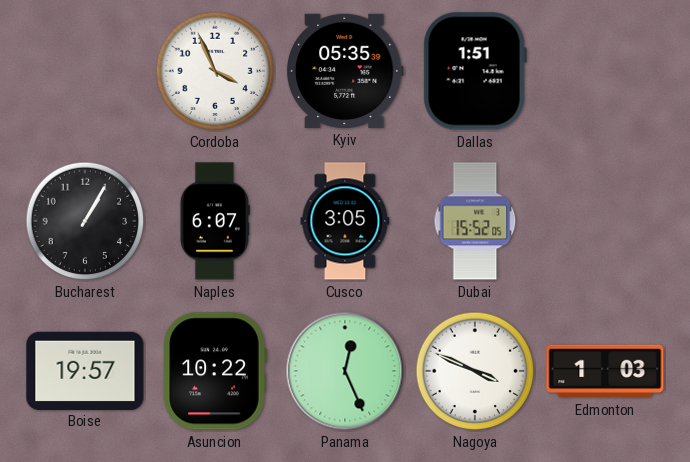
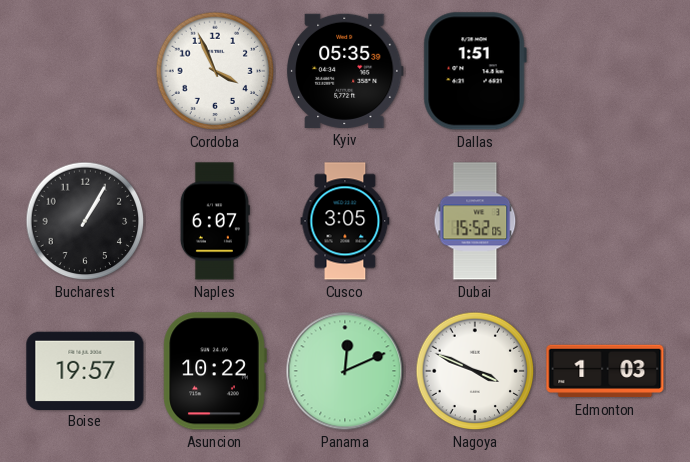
Panama: 12:26 -> 12:11
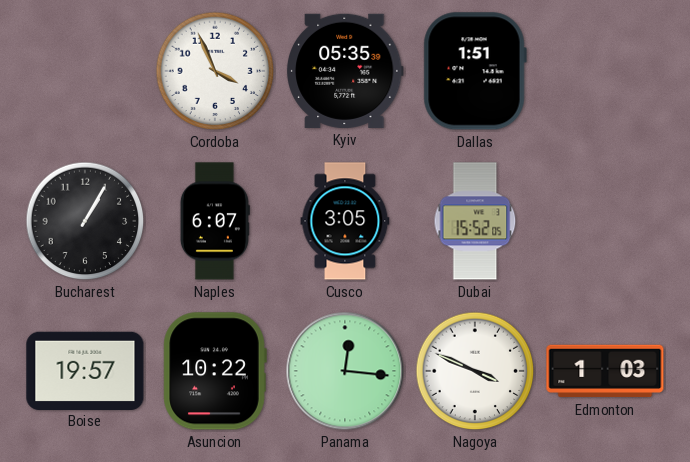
Panama: 12:11 -> 12:16
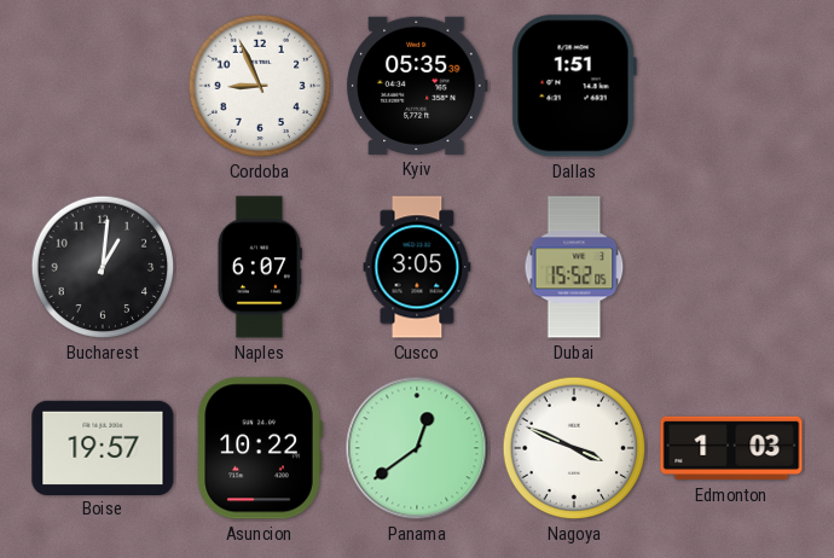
Cordoba: 3:56 -> 8:56
Bucharest: 1:05 -> 1:01
Panama: 12:16 -> 12:39
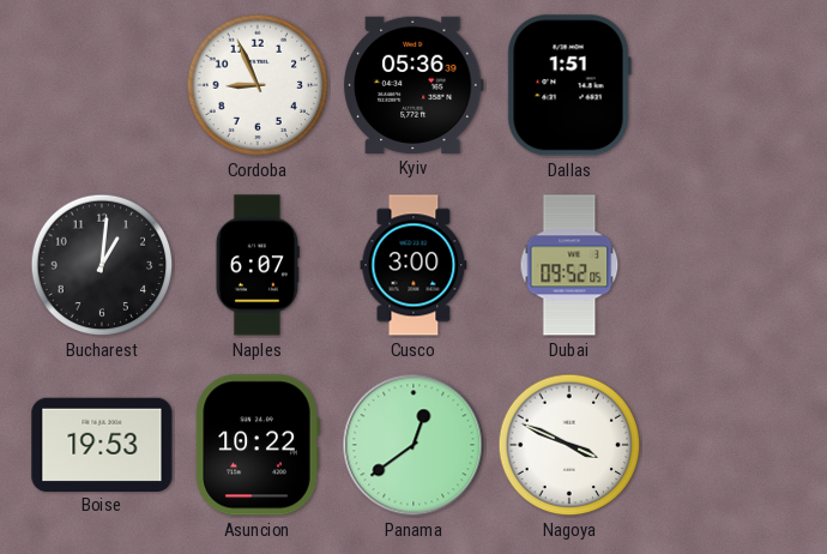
Kyiv: 05:35 -> 05:36
Cusco: 3:05 -> 3:00
Dubai: 15:52 -> 09:52
Boise: 19:57 -> 19:53
Edmonton: 1:03 -> none
